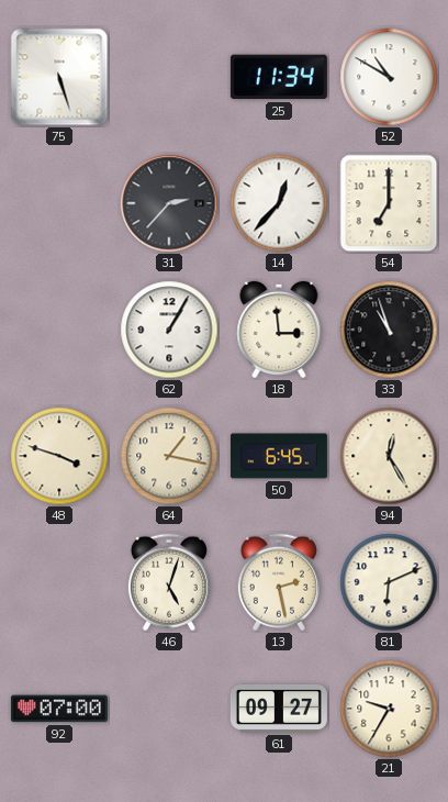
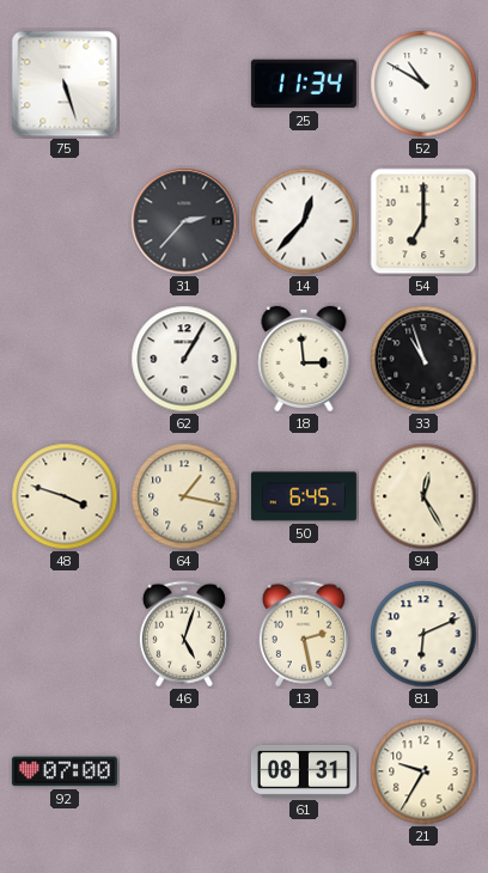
61: 09:27 -> 08:31
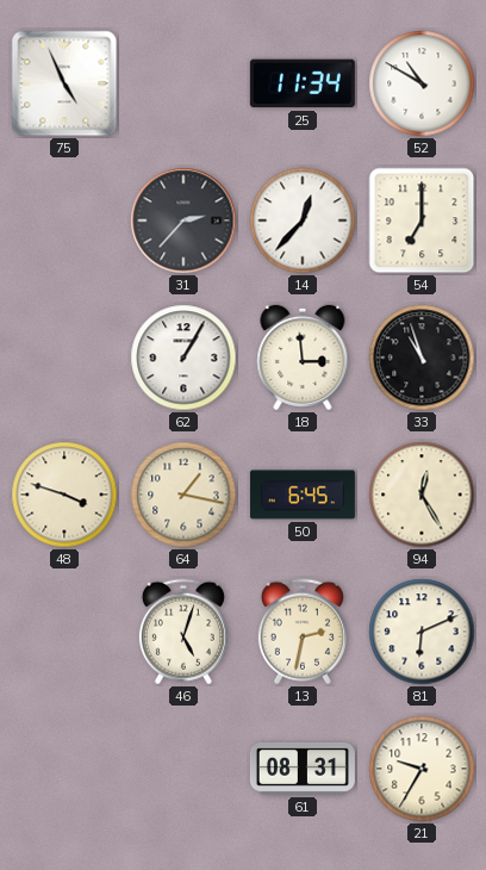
75: 5:27 -> 4:56
13: 2:28 -> 2:32
92: 07:00 -> none
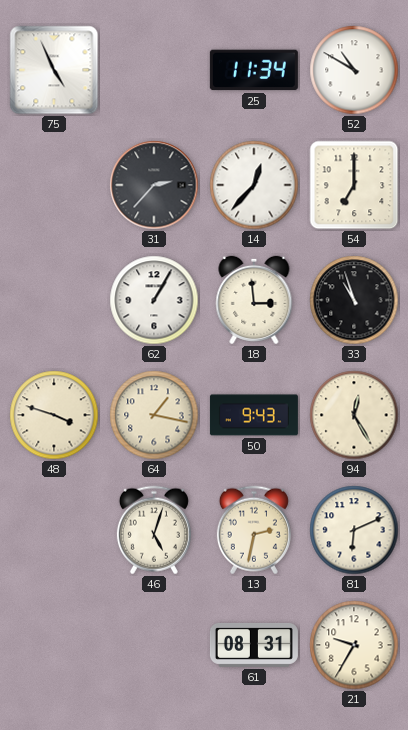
50: 6:45 -> 9:43
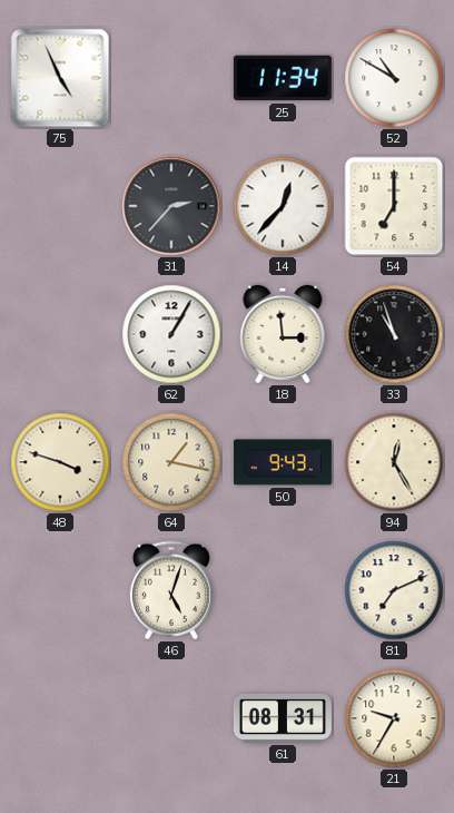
13: 2:32 -> none
81: 6:11 -> 7:11
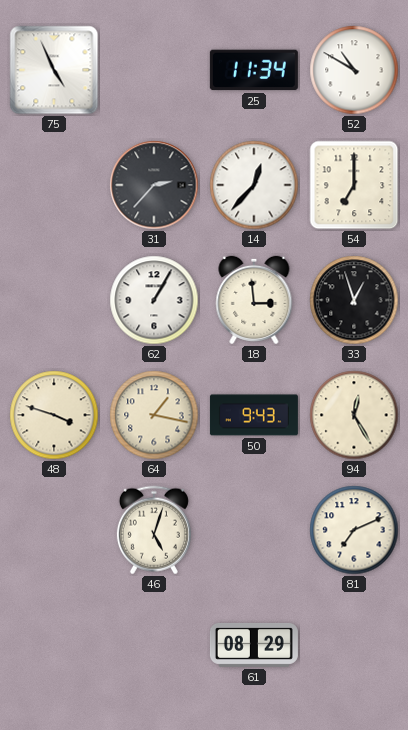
33: 10:57 -> 12:57
61: 08:31 -> 08:29
21: 9:35 -> none
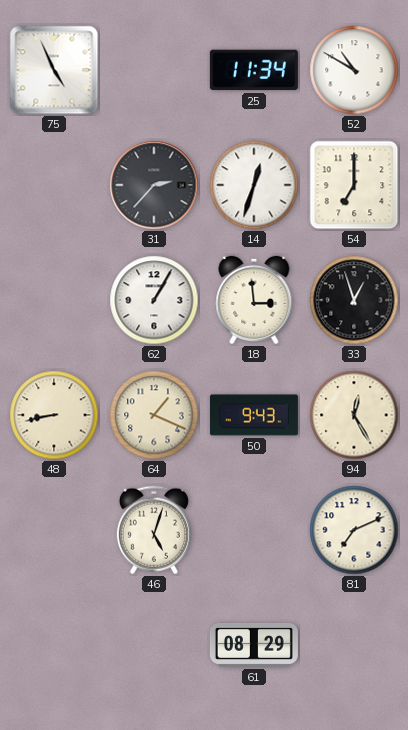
14: 12:37 -> 12:33
48: 3:48 -> 8:43
64: 1:17 -> 1:19
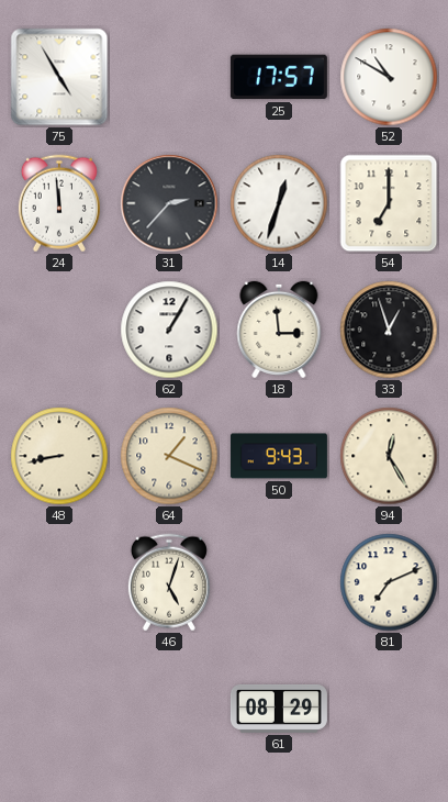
75: 4:56 -> 4:55
25: 11:34 -> 17:57
24: none -> 11:59
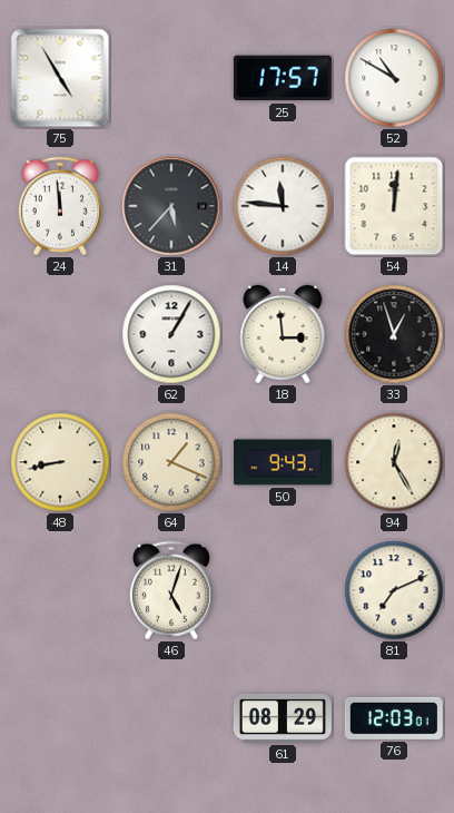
31: 2:37 -> 5:37
14: 12:33 -> 11:46
54: 7:00 -> 12:01
76: none -> 12:03
